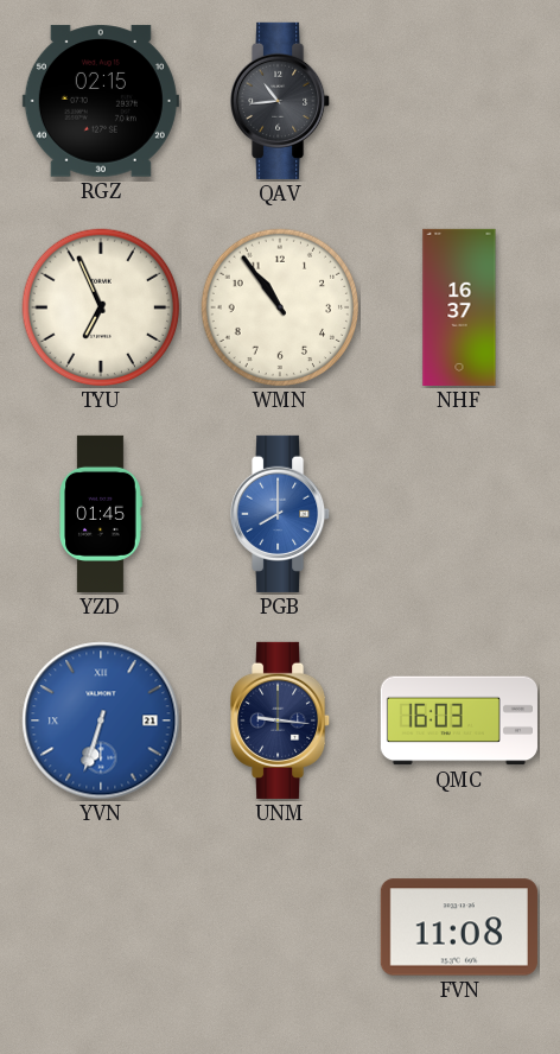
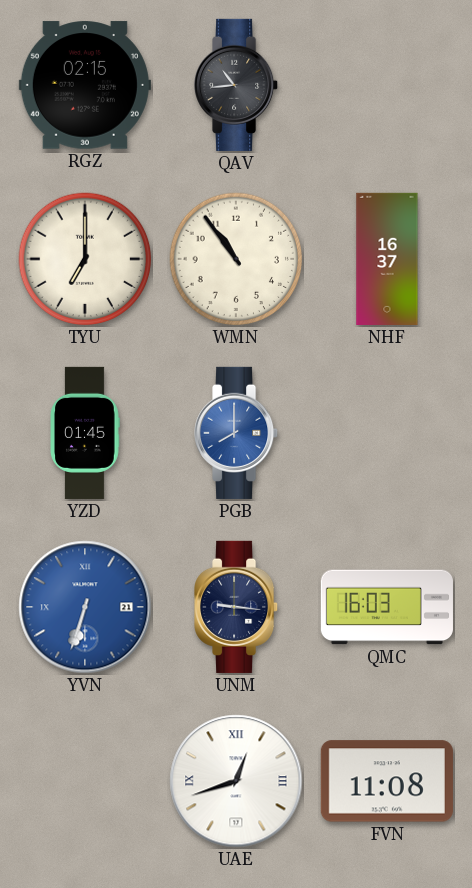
TYU: 6:56 -> 7:00
UAE: none -> 12:42
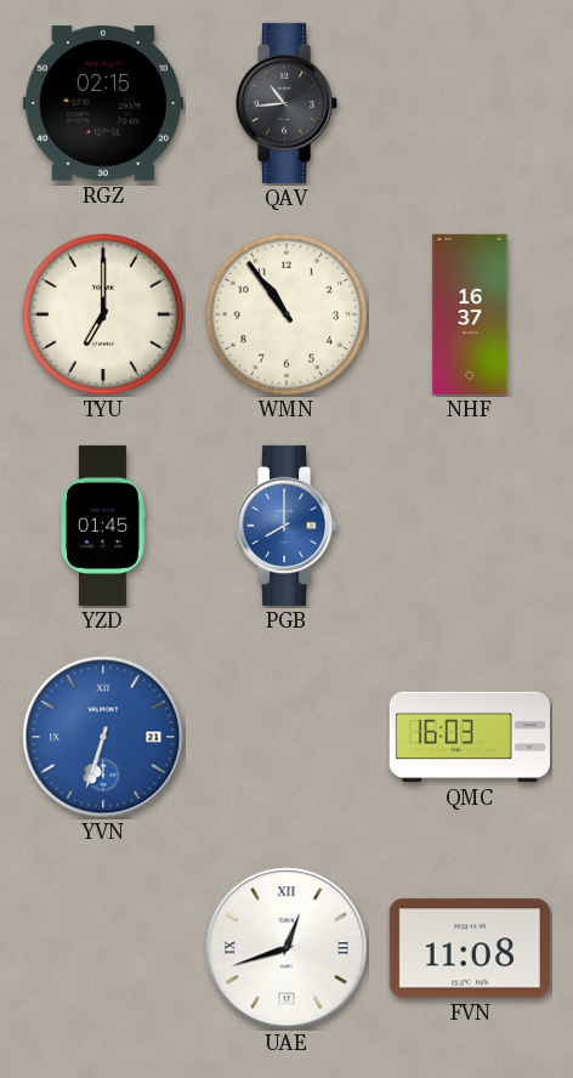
UNM: 9:16 -> none
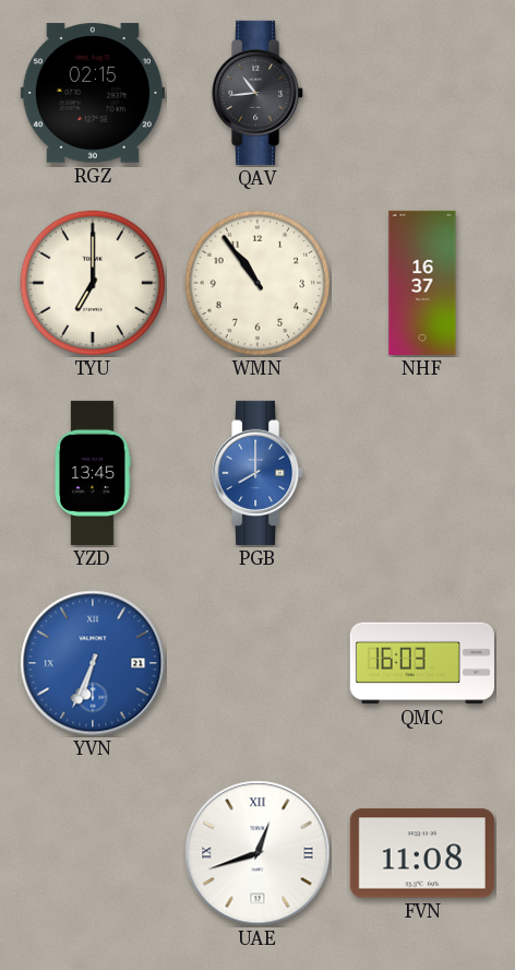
YZD: 01:45 -> 13:45
YVN: 6:33 -> 6:34
